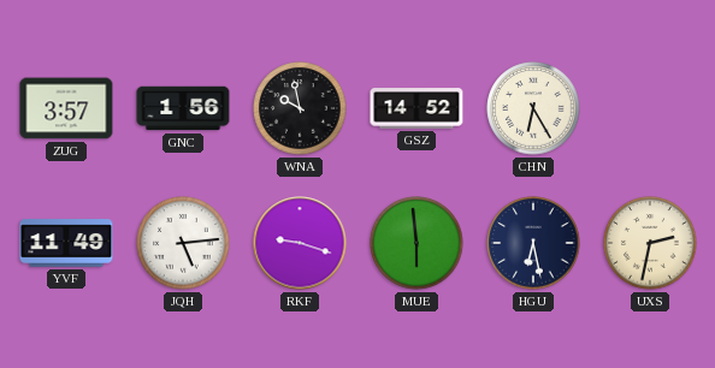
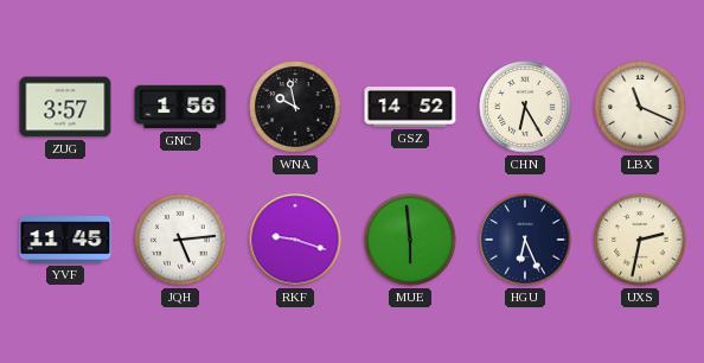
LBX: none -> 11:19
YVF: 11:49 -> 11:45
HGU: 6:28 -> 6:26
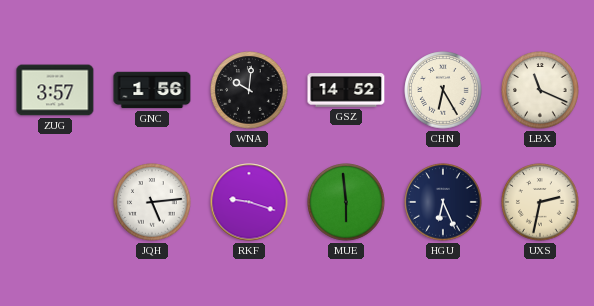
WNA: 9:58 -> 10:01
YVF: 11:45 -> none
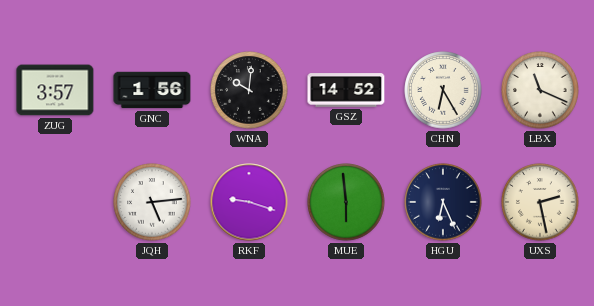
UXS: 2:32 -> 2:28
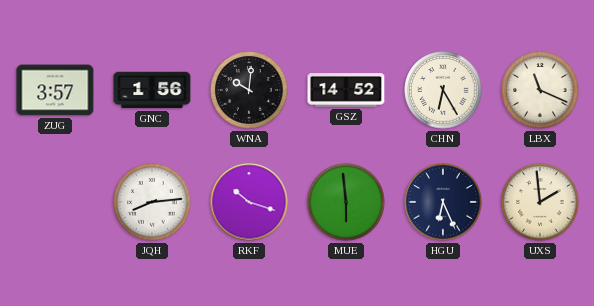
JQH: 5:14 -> 8:14
RKF: 9:18 -> 10:18
UXS: 2:28 -> 1:59
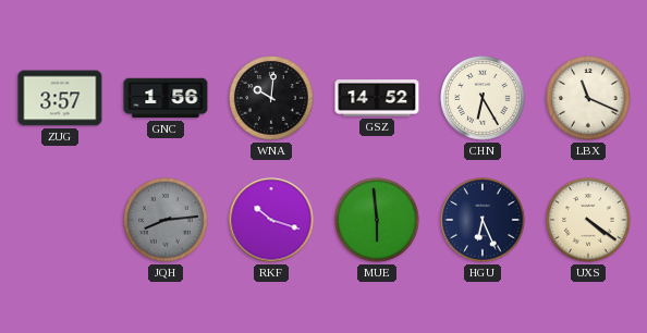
JQH dial: white -> grey
UXS: 1:59 -> 4:21
